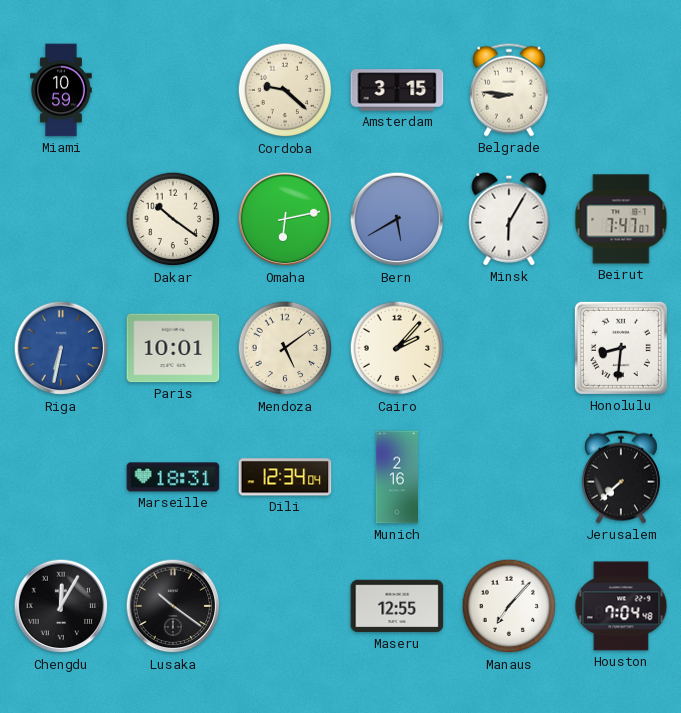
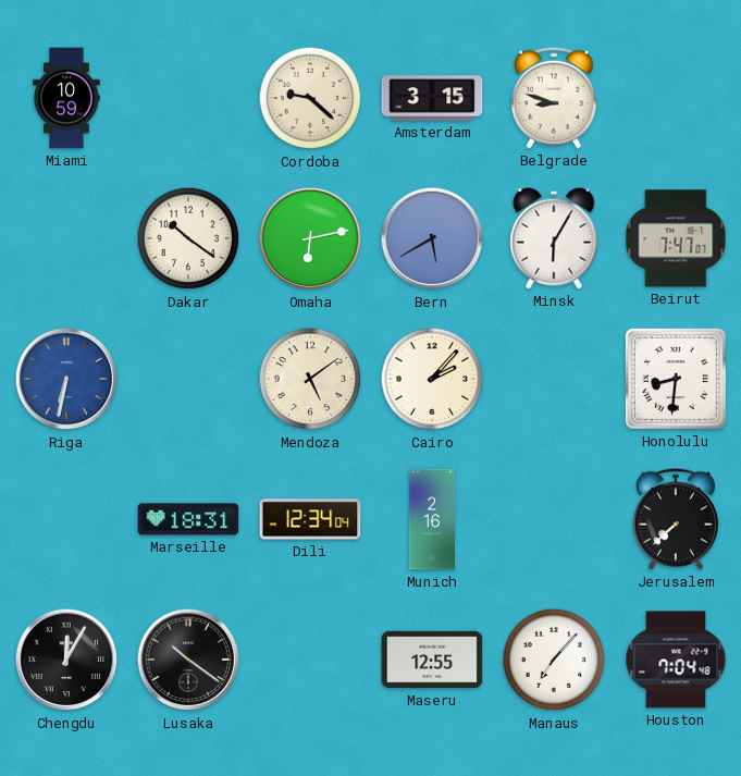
Belgrade: 8:46 -> 8:48
Paris: 10:01 -> none
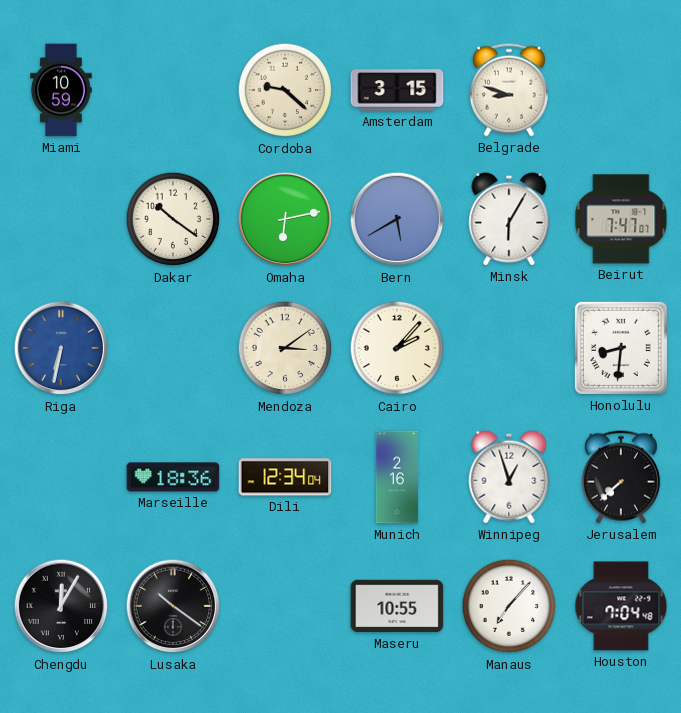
Mendoza: 5:09 -> 3:09
Marseille: 18:31 -> 18:36
Winnipeg: none -> 12:57
Maseru: 12:55 -> 10:55
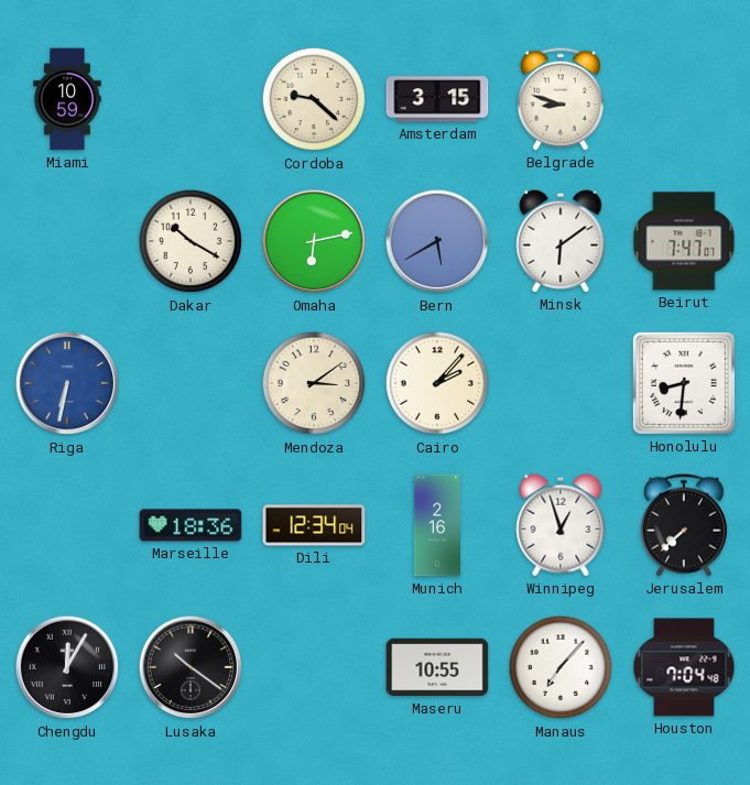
Dakar: 10:21 -> 10:20
Minsk: 6:05 -> 6:09
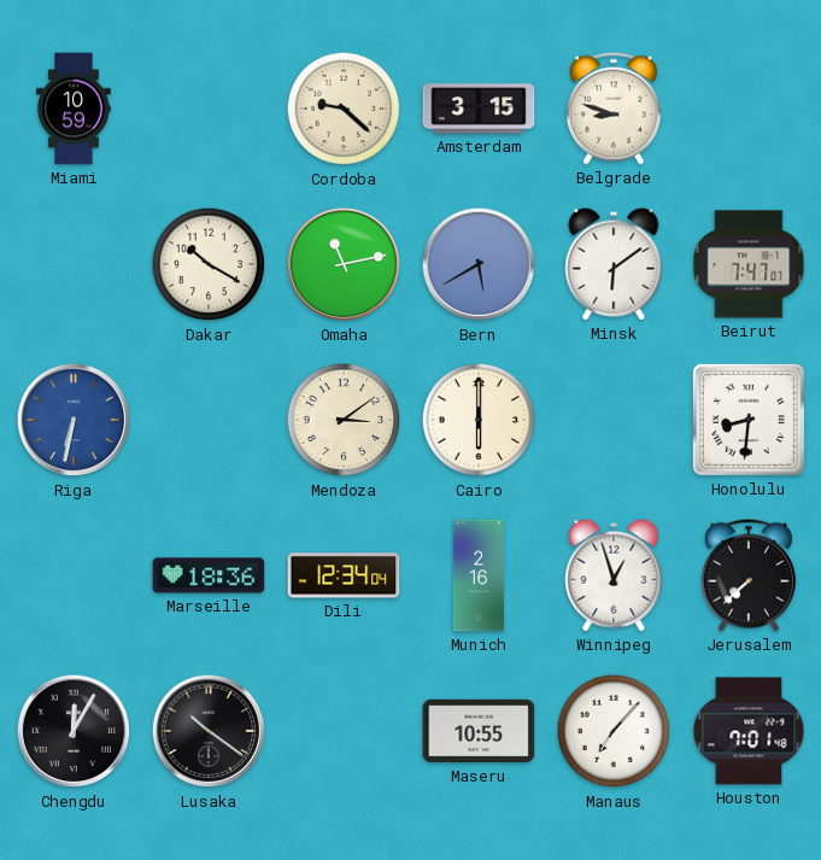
Omaha: 6:13 -> 11:13
Cairo: 2:07 -> 6:00
Houston: 7:04 -> 7:01
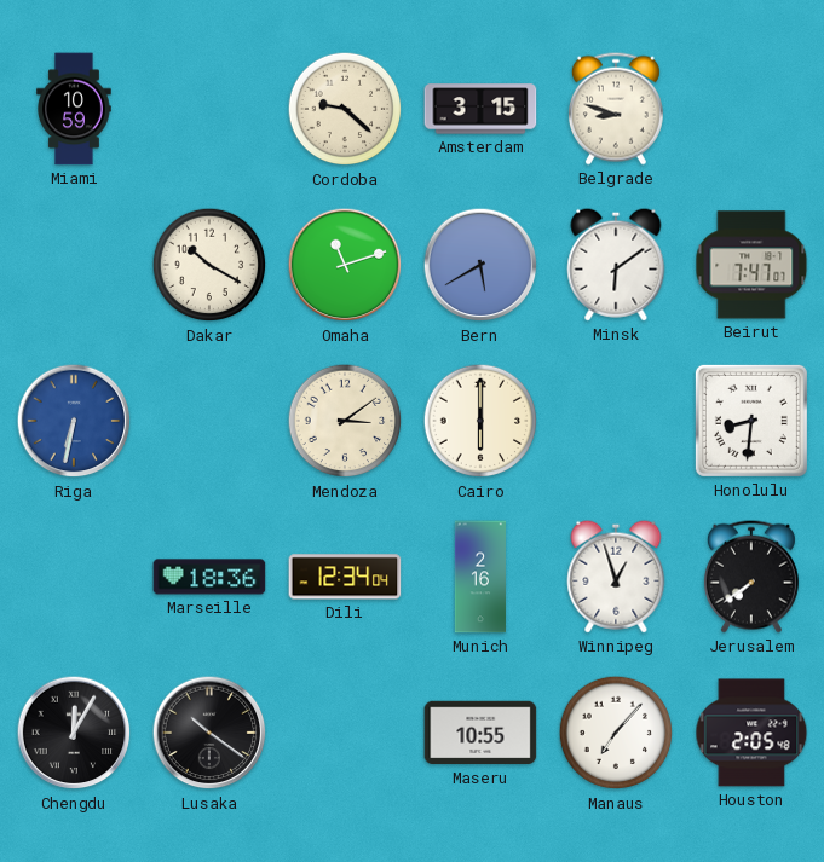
Omaha: 11:13 -> 11:12
Jerusalem: 7:38 -> 7:39
Houston: 7:01 -> 2:05
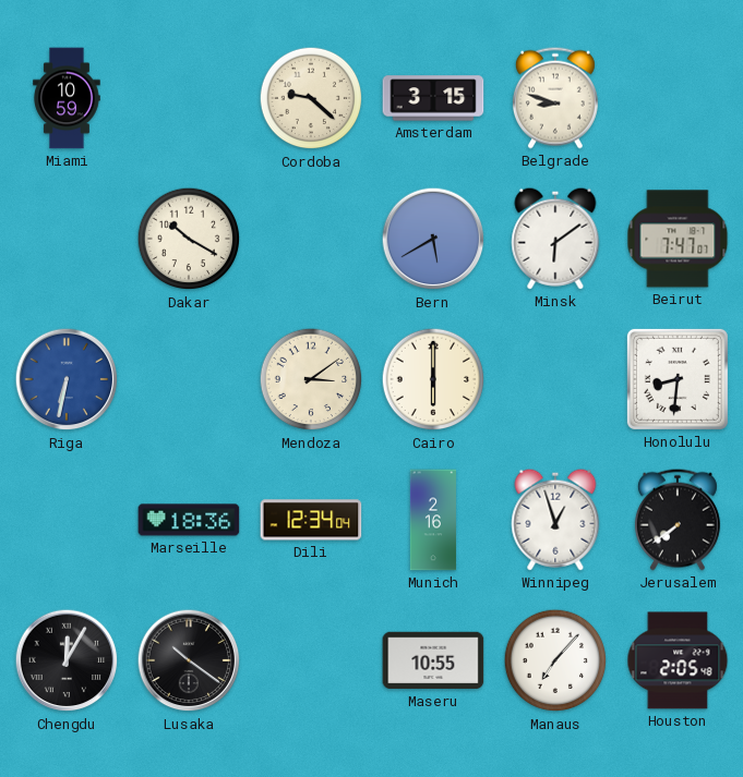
Omaha: 11:12 -> none
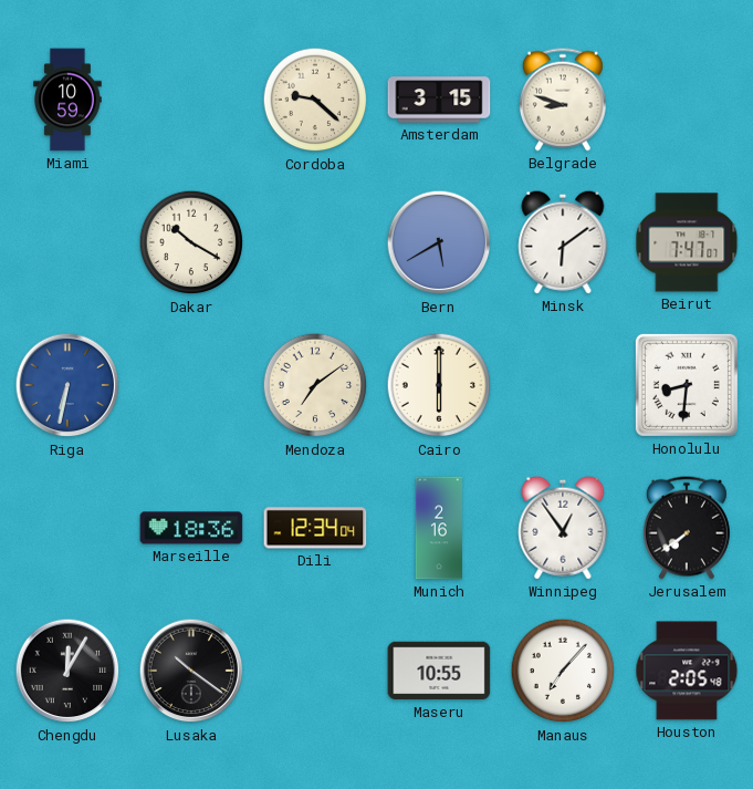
Mendoza: 3:09 -> 7:09
Winnipeg: 12:57 -> 12:54
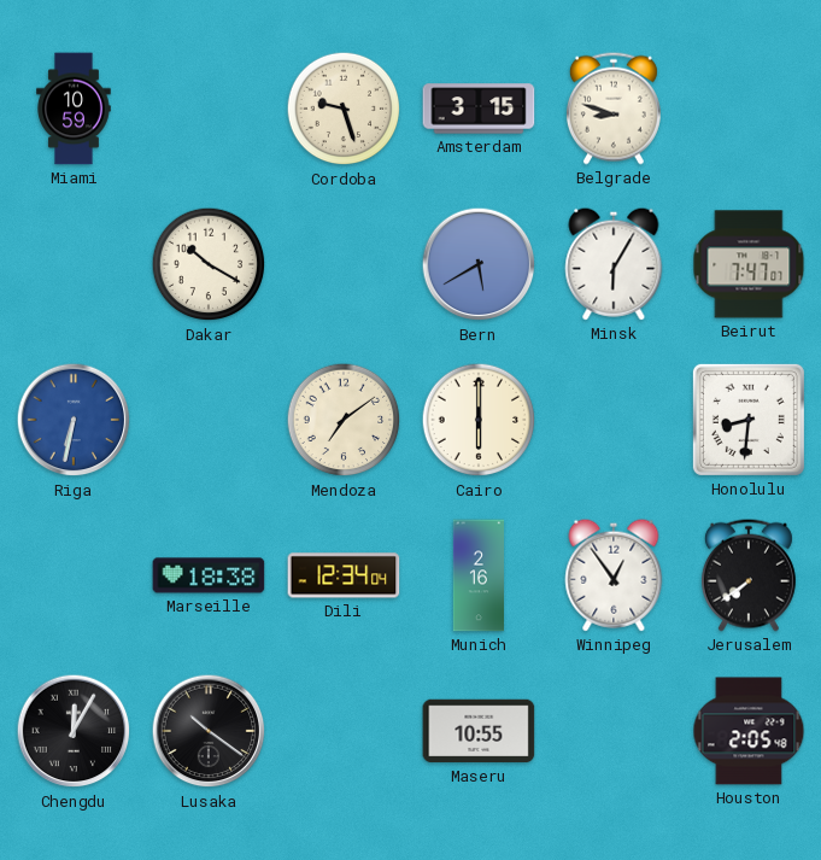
Cordoba: 9:22 -> 9:27
Minsk: 6:09 -> 6:05
Marseille: 18:36 -> 18:38
Manaus: 7:07 -> none
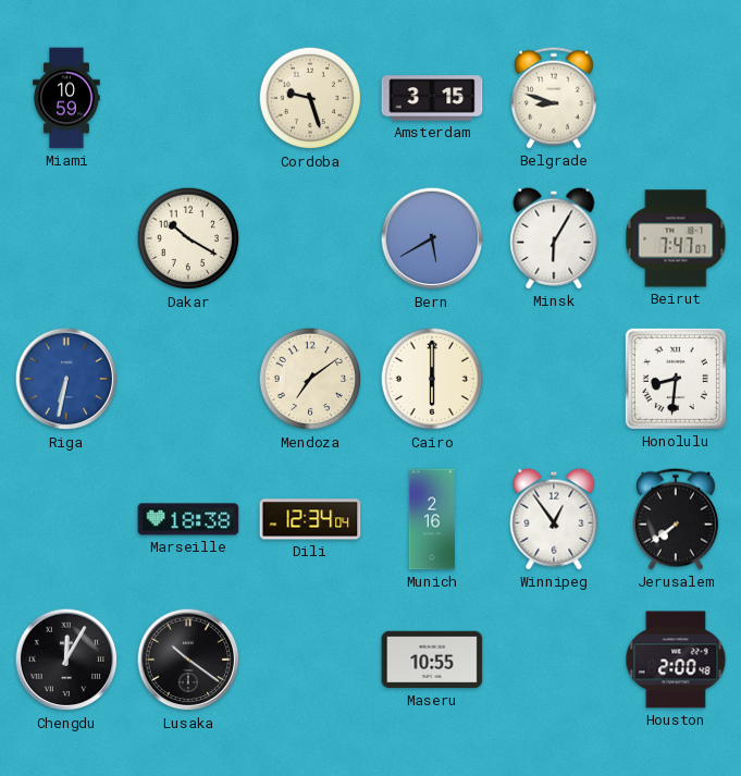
Houston: 2:05 -> 2:00
